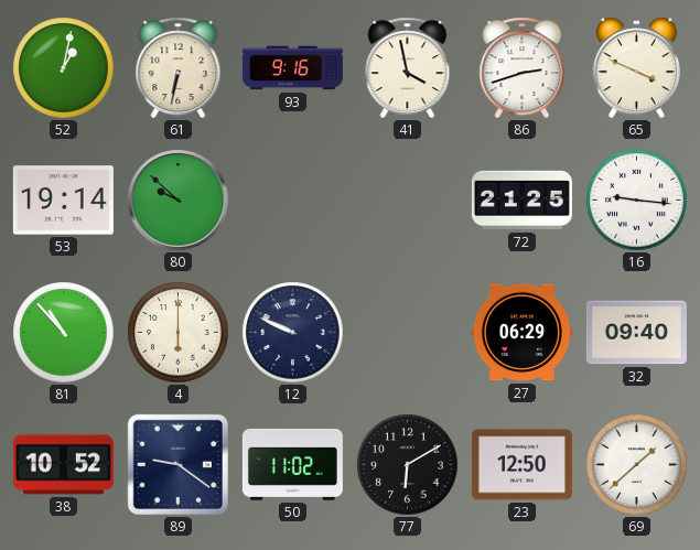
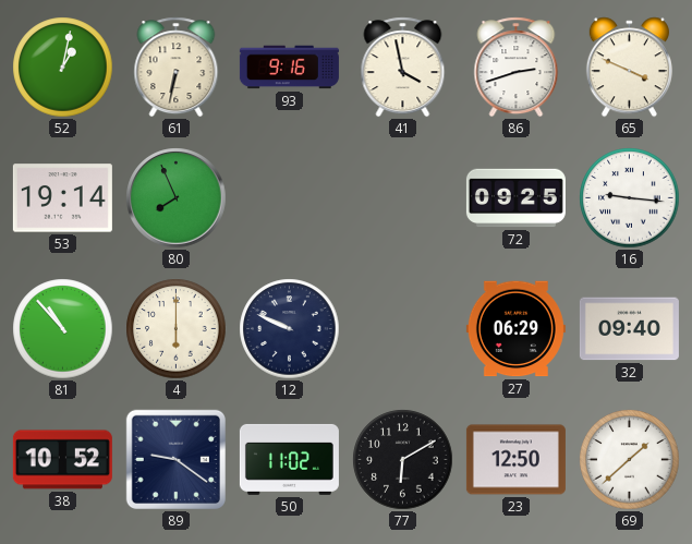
80: 9:52 -> 7:56
72: 21:25 -> 09:25
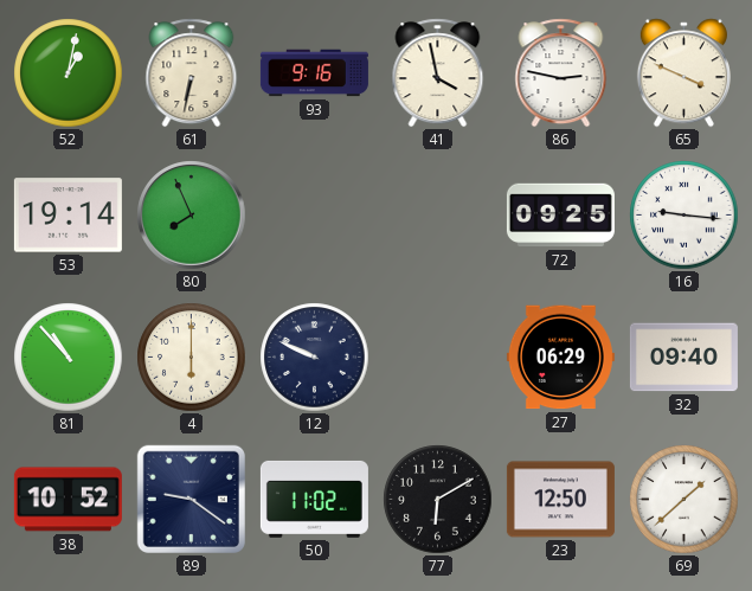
86: 2:42 -> 2:47
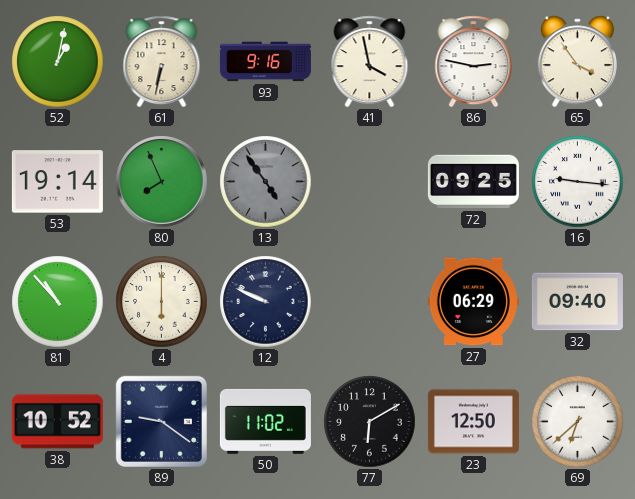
65: 3:49 -> 3:54
13: none -> 4:54
69: 1:38 -> 6:38
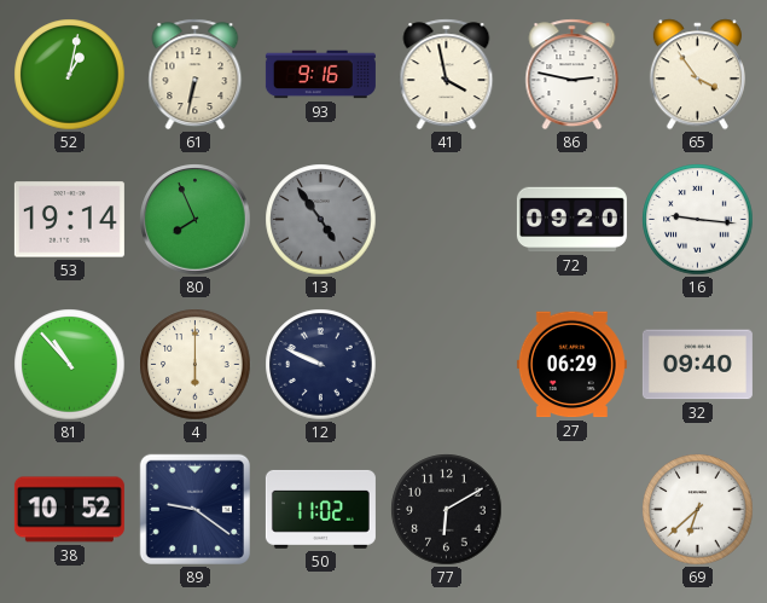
72: 09:25 -> 09:20
23: 12:50 -> none
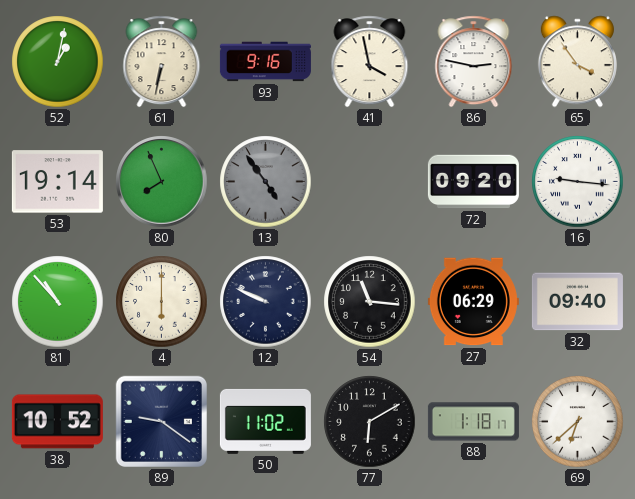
54: none -> 11:16
88: none -> 1:18
